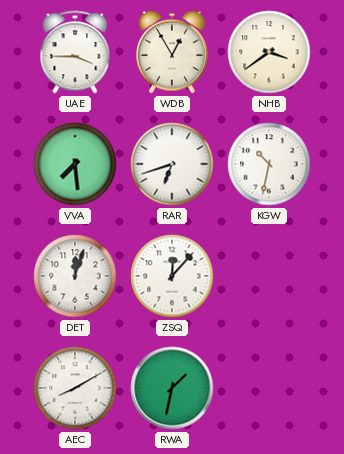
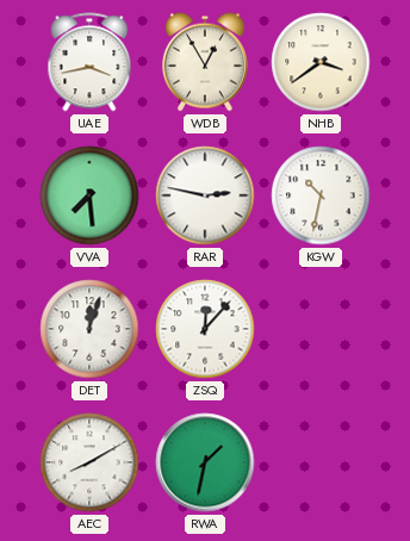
UAE: 3:45 -> 3:43
RAR: 6:42 -> 2:47
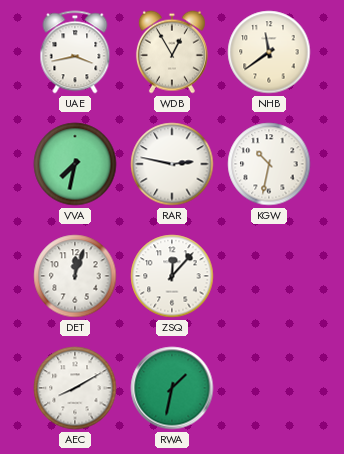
NHB: 3:39 -> 11:39
VVA: 7:29 -> 7:32
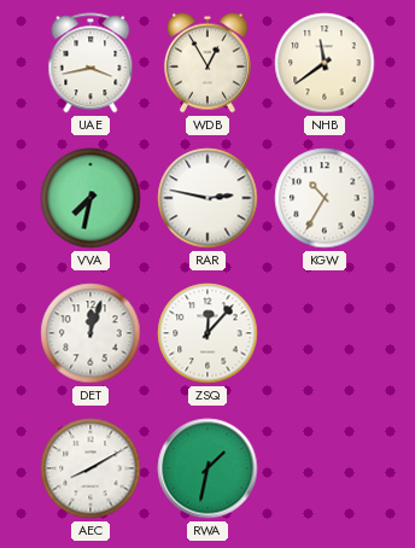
KGW: 10:32 -> 10:35
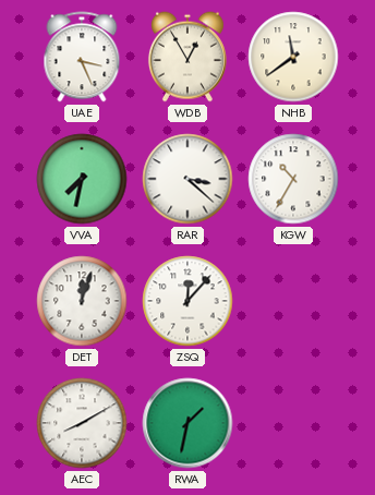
UAE: 3:43 -> 3:26
RAR: 2:47 -> 3:22
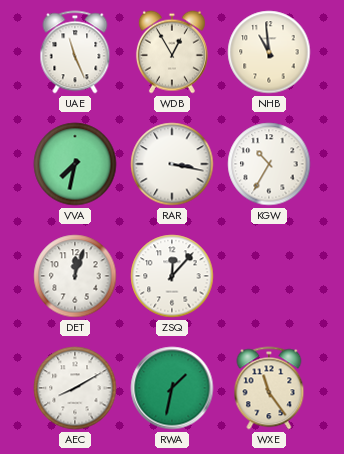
UAE: 3:26 -> 11:26
NHB: 11:39 -> 10:59
RAR: 3:22 -> 3:17
WXE: none -> 11:24
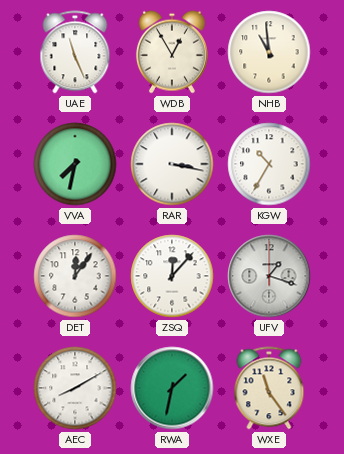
DET: 12:03 -> 12:06
UFV: none -> 1:18
